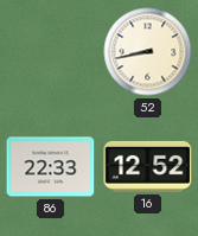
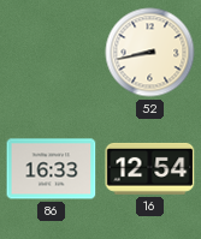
86: 22:33 -> 16:33
16: 12:52 -> 12:54
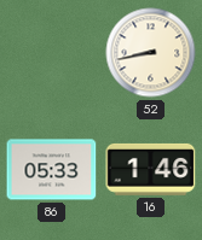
86: 16:33 -> 05:33
16: 12:54 -> 1:46
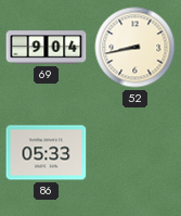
69: none -> 9:04
16: 1:46 -> none
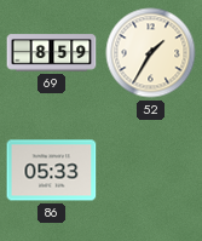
69: 9:04 -> 8:59
52: 8:43 -> 1:35
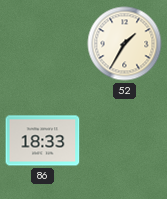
69: 8:59 -> none
86: 05:33 -> 18:33
